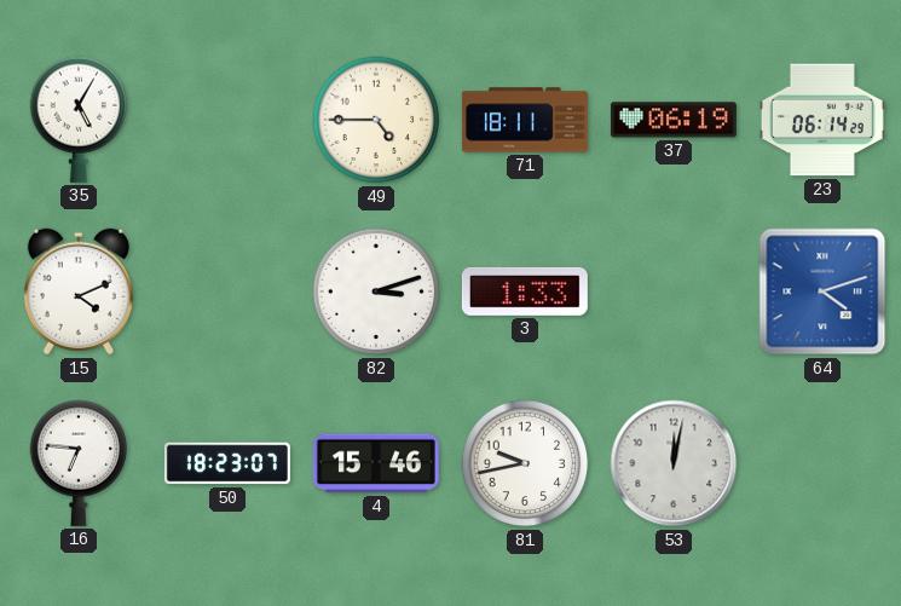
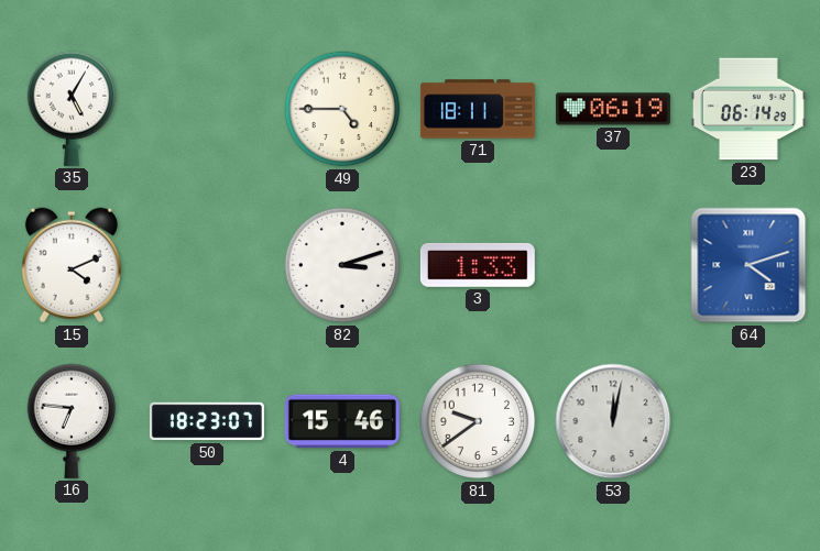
81: 9:43 -> 9:39
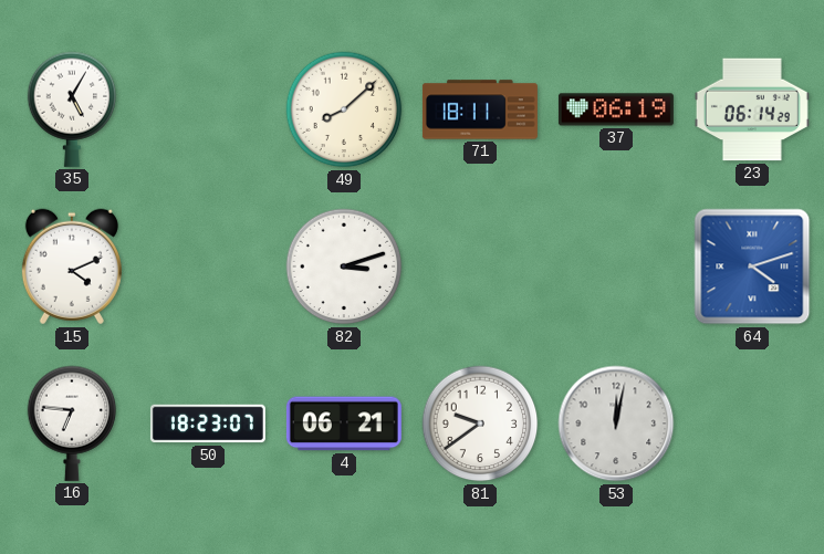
49: 4:45 -> 8:08
3: 1:33 -> none
4: 15:46 -> 06:21
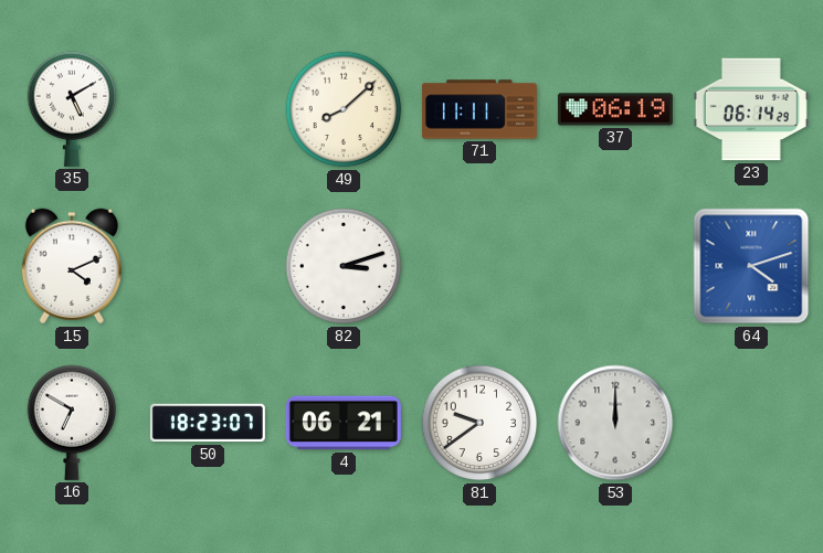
35: 5:05 -> 5:10
71: 18:11 -> 11:11
16: 6:46 -> 6:50
53: 12:02 -> 12:00
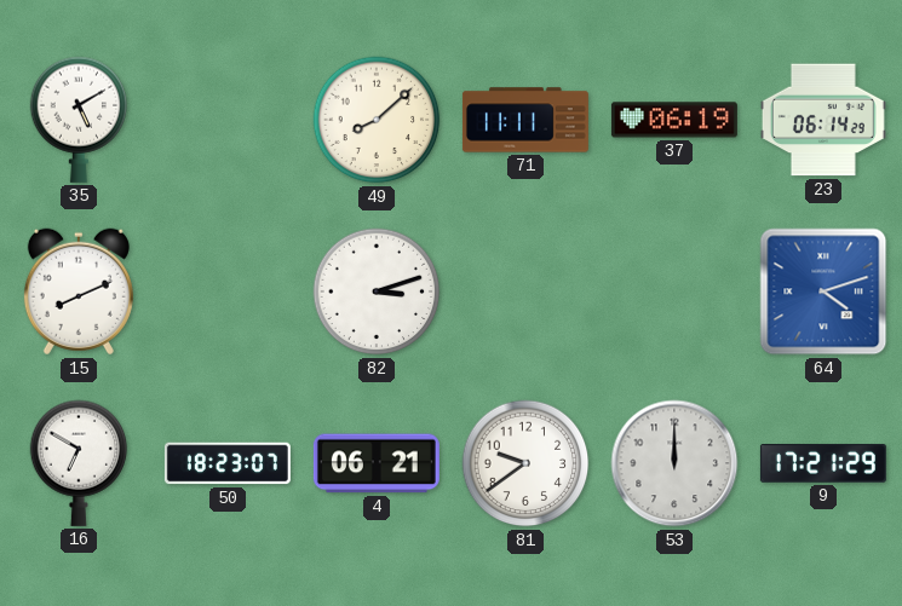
15: 4:11 -> 8:11
9: none -> 17:21
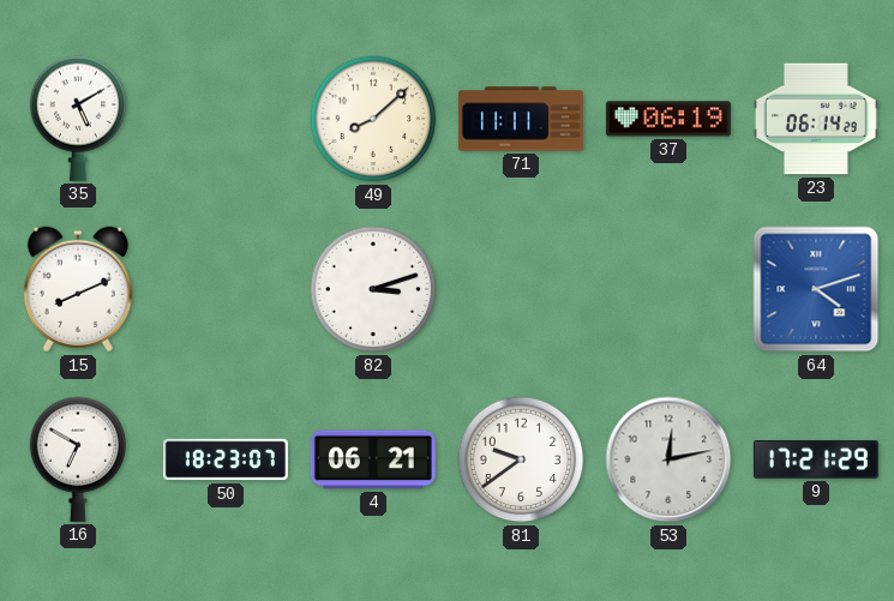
53: 12:00 -> 12:13
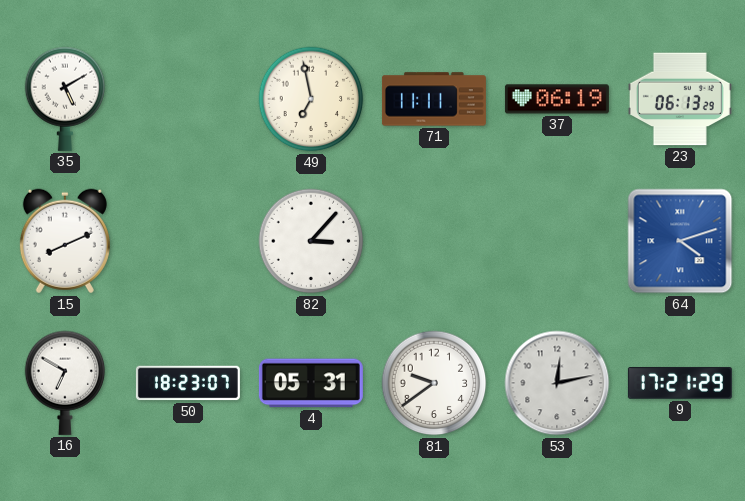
49: 8:08 -> 6:58
23: 06:14 -> 06:13
82: 3:12 -> 3:07
4: 06:21 -> 05:31
